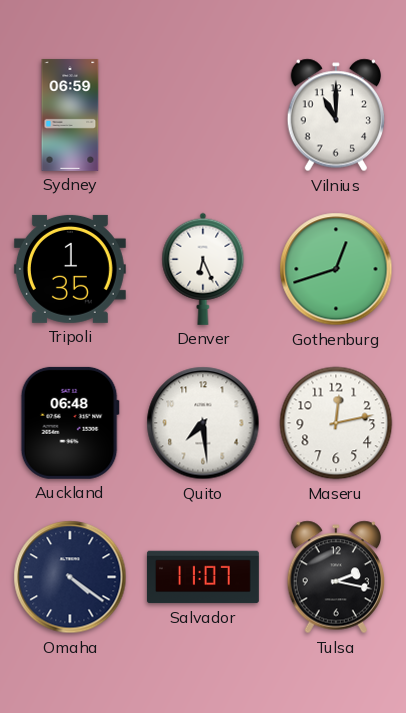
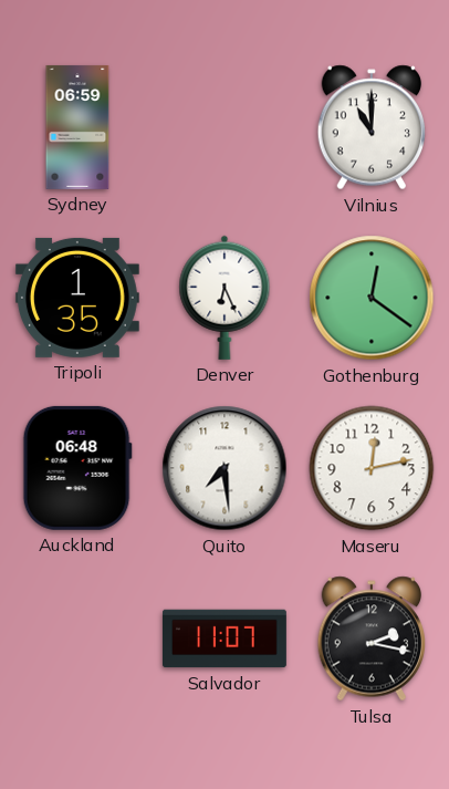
Gothenburg: 12:42 -> 12:21
Omaha: 4:21 -> none
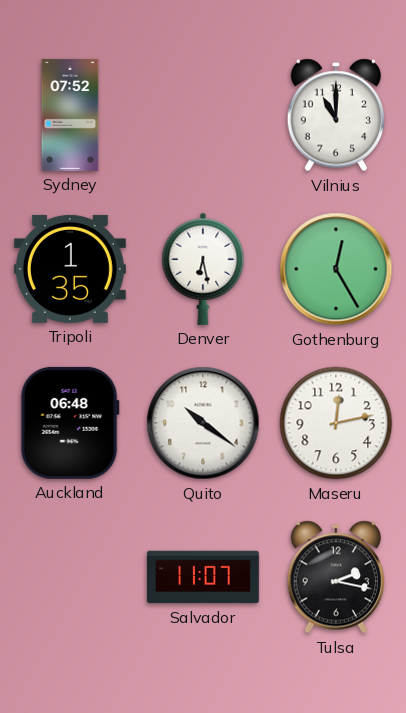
Sydney: 06:59 -> 07:52
Denver: 6:26 -> 6:28
Gothenburg: 12:21 -> 12:25
Quito: 7:29 -> 10:21
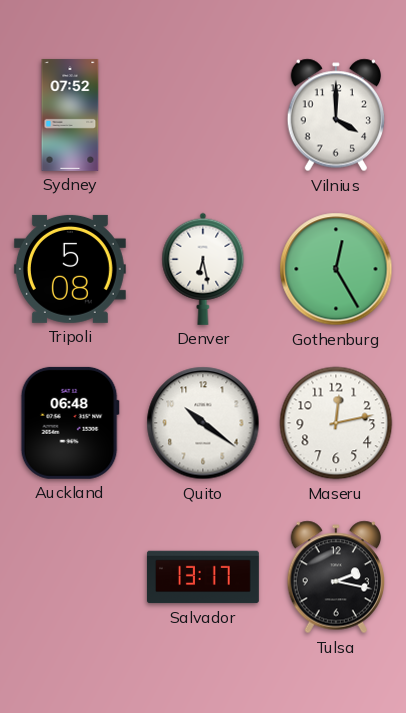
Vilnius: 11:00 -> 4:00
Tripoli: 1:35 -> 5:08
Salvador: 11:07 -> 13:17
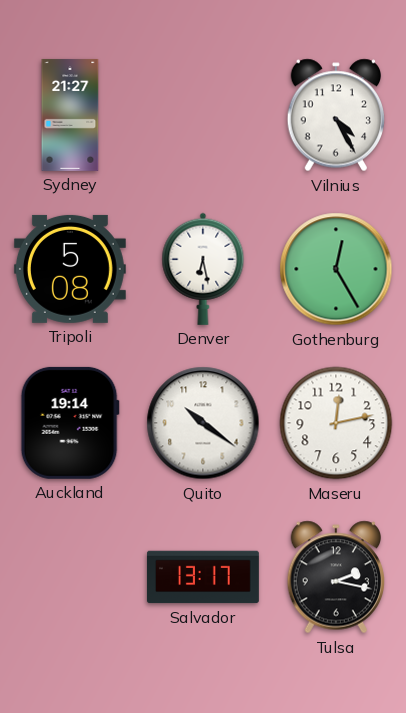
Sydney: 07:52 -> 21:27
Vilnius: 4:00 -> 4:25
Auckland: 06:48 -> 19:14
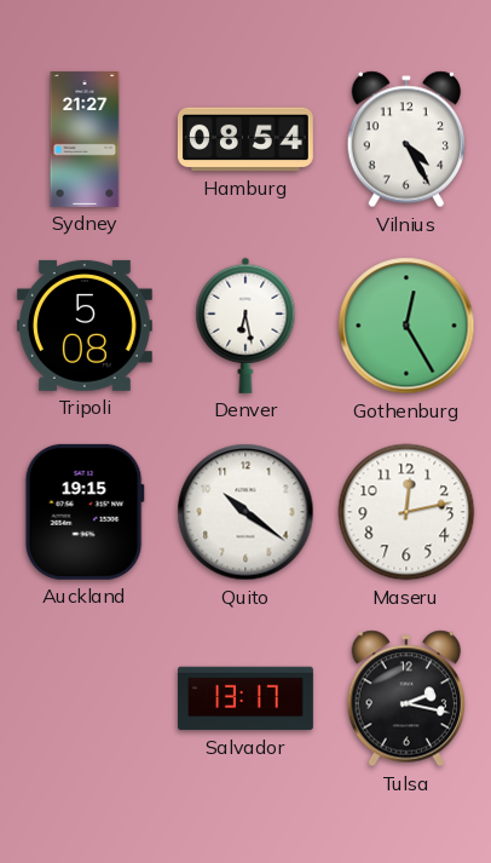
Hamburg: none -> 08:54
Auckland: 19:14 -> 19:15
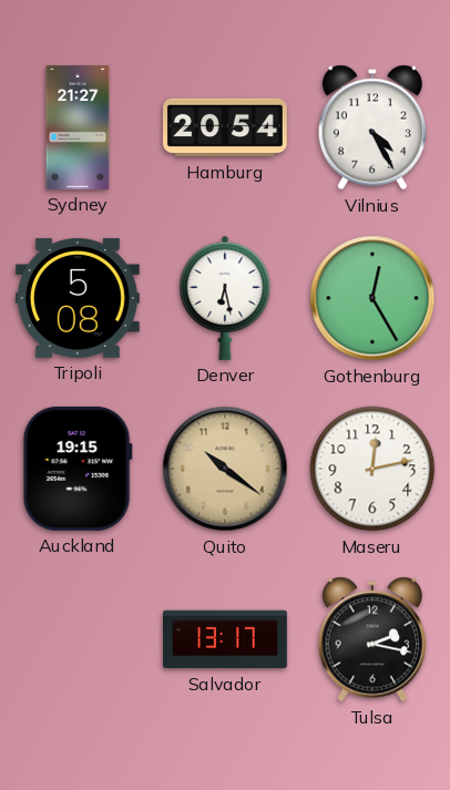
Hamburg: 08:54 -> 20:54
Quito dial: white -> champagne
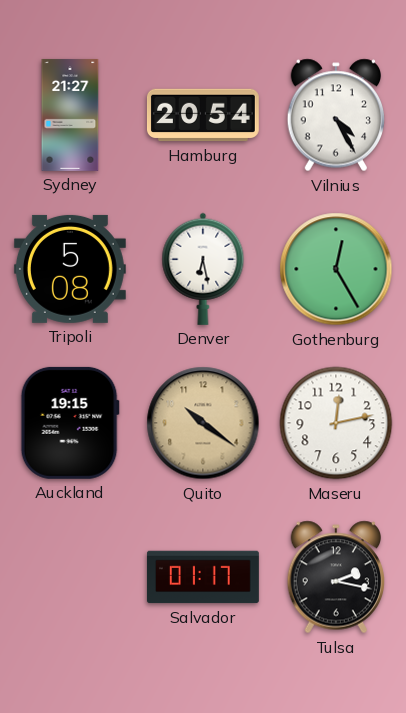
Salvador: 13:17 -> 01:17
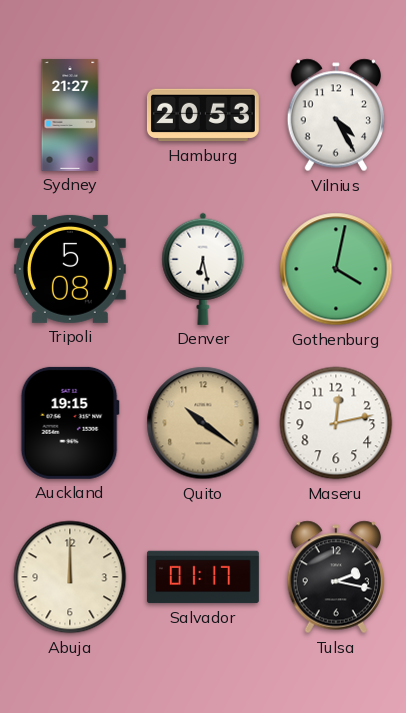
Hamburg: 20:54 -> 20:53
Gothenburg: 12:25 -> 4:02
Abuja: none -> 12:00
